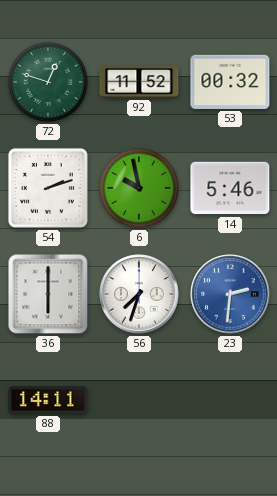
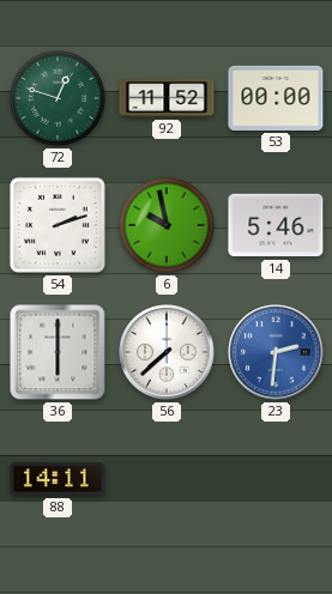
53: 00:32 -> 00:00
56: 7:33 -> 7:38
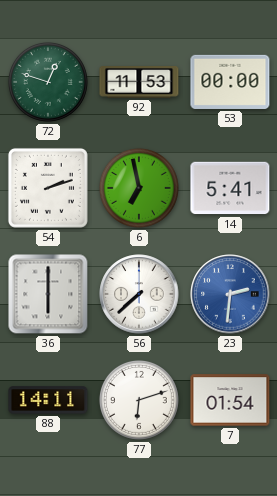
92: 11:52 -> 11:53
6: 9:58 -> 6:58
14: 5:46 -> 5:41
77: none -> 6:12
7: none -> 01:54
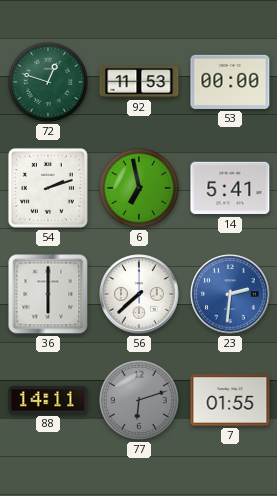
77 dial: white -> grey
7: 01:54 -> 01:55
